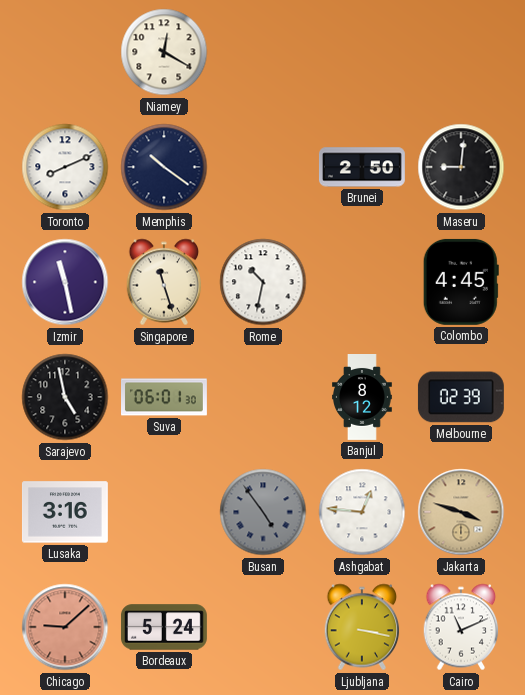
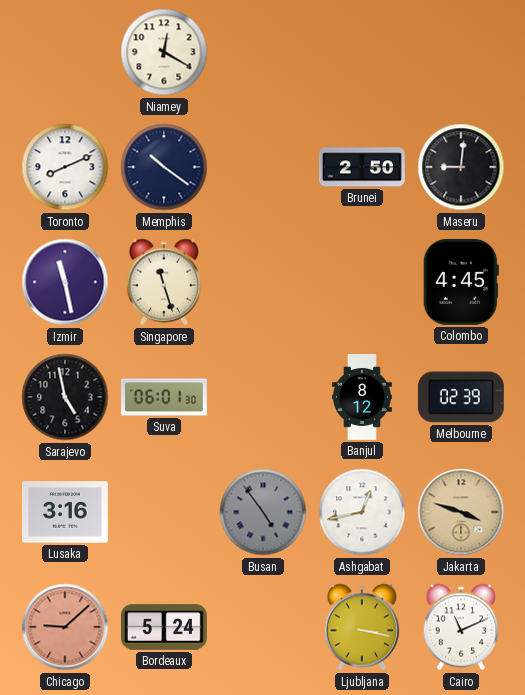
Rome: 10:32 -> none
Ashgabat: 12:46 -> 12:43
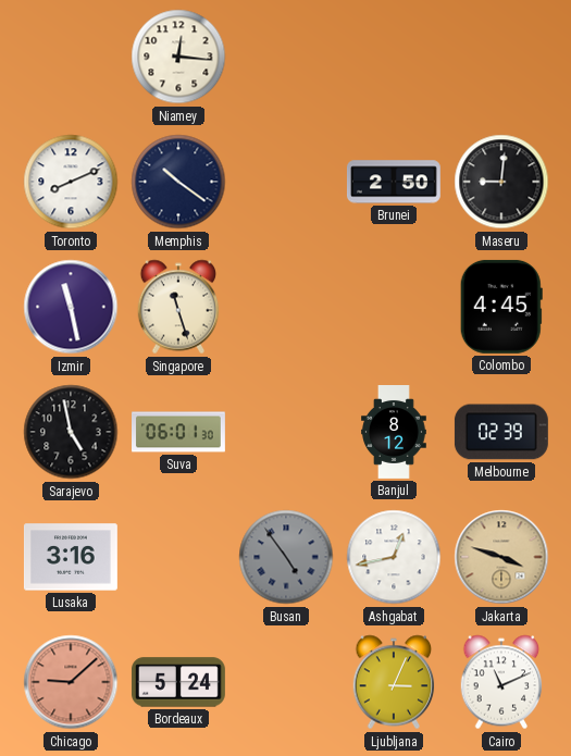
Niamey: 12:20 -> 12:16
Ljubljana: 3:17 -> 3:04
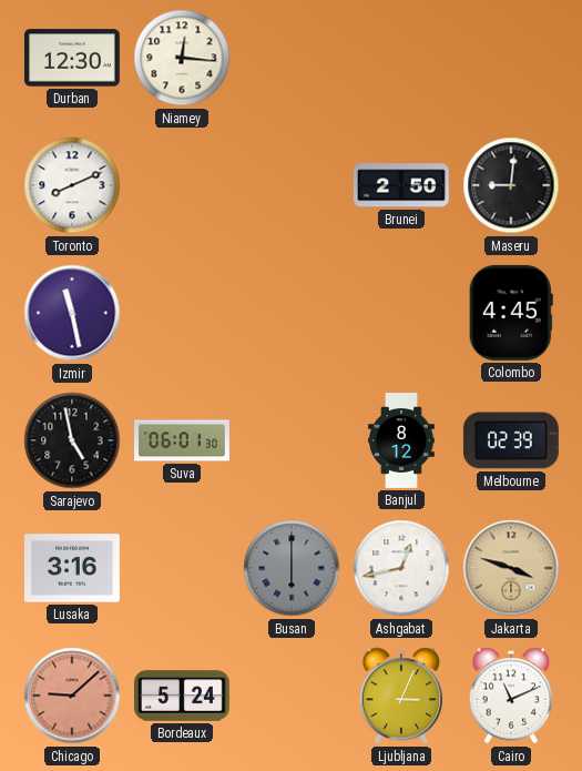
Durban: none -> 12:30
Memphis: 10:21 -> none
Singapore: 11:27 -> none
Busan: 4:54 -> 6:00
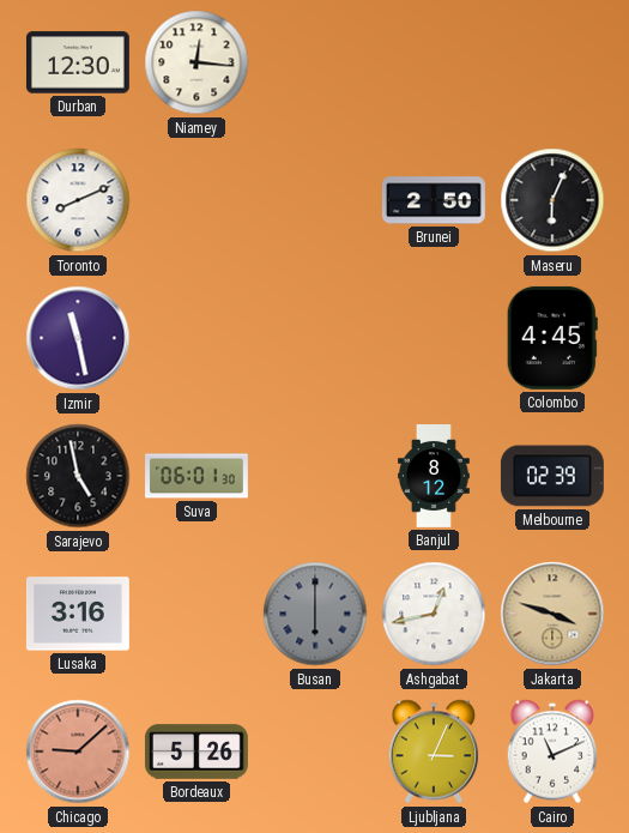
Maseru: 9:01 -> 6:04
Bordeaux: 5:24 -> 5:26
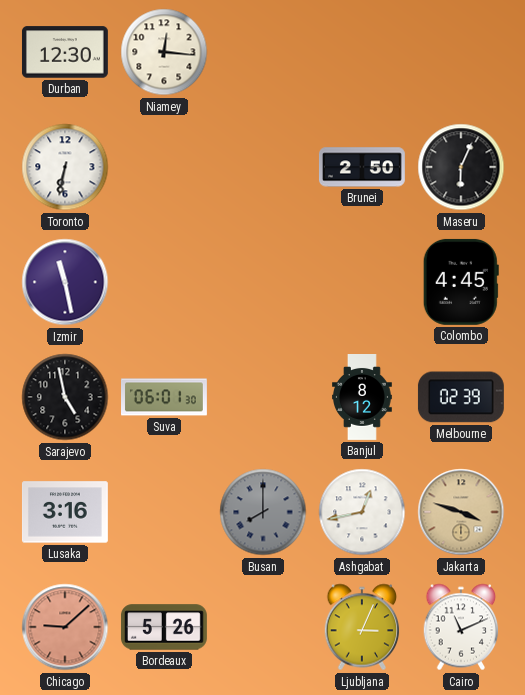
Toronto: 8:11 -> 6:32
Busan: 6:00 -> 8:00
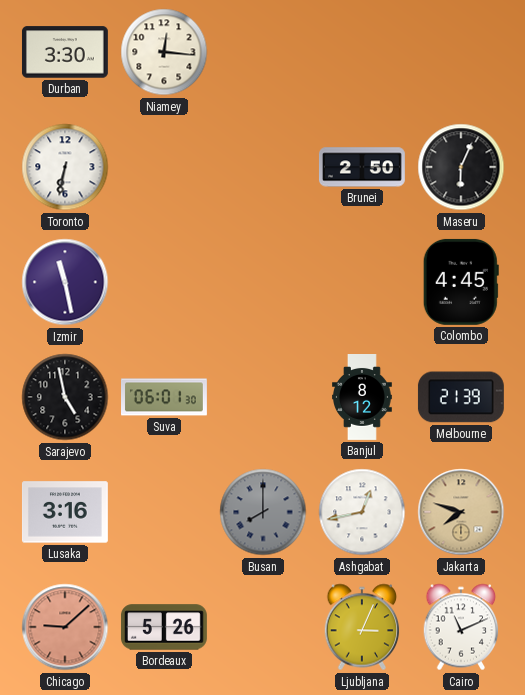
Durban: 12:30 -> 3:30
Melbourne: 02:39 -> 21:39
Jakarta: 3:48 -> 7:48
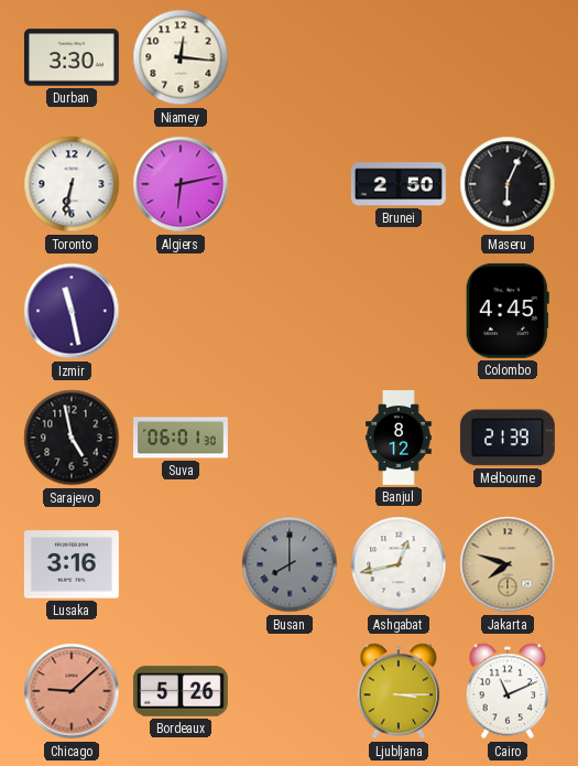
Algiers: none -> 6:13
Ljubljana: 3:04 -> 3:15
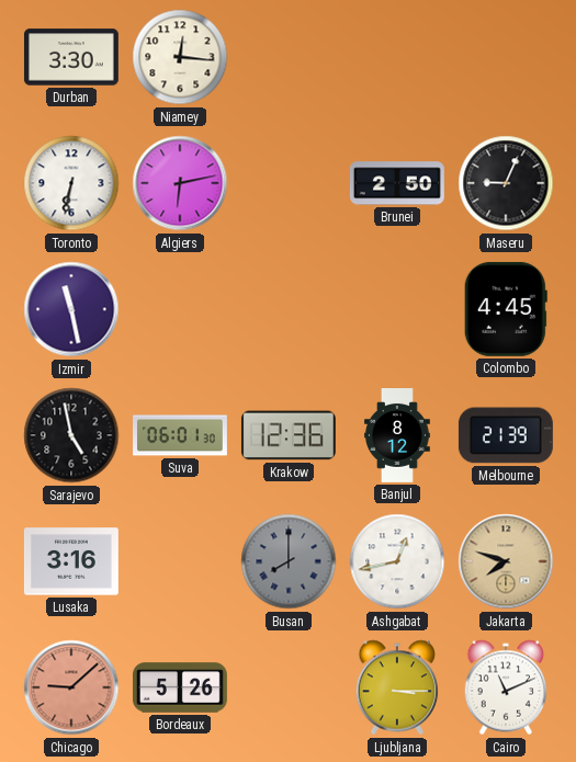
Maseru: 6:04 -> 9:04
Krakow: none -> 12:36
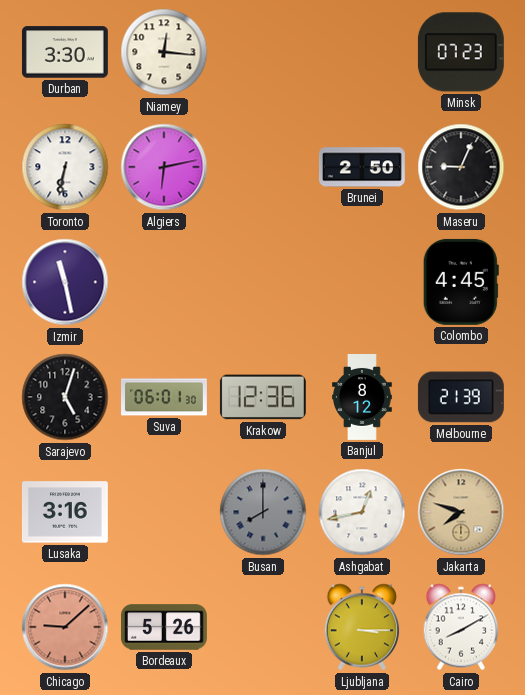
Minsk: none -> 07:23
Sarajevo: 4:58 -> 5:03
Cairo: 11:11 -> 8:10
